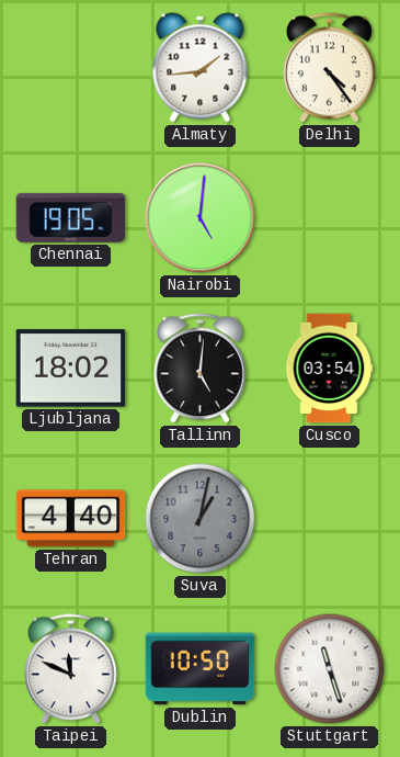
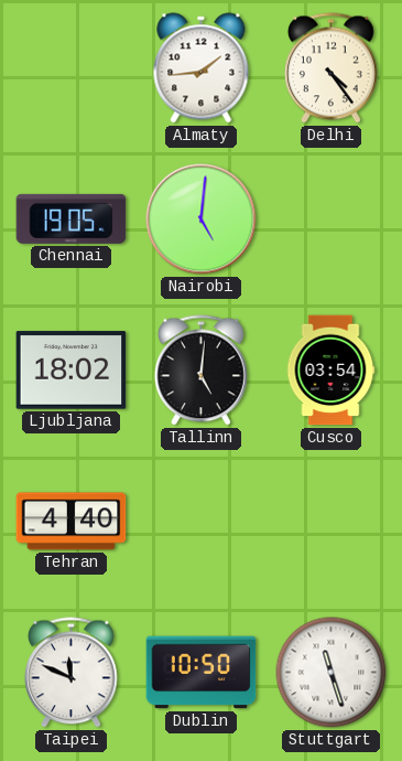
Suva: 1:02 -> none
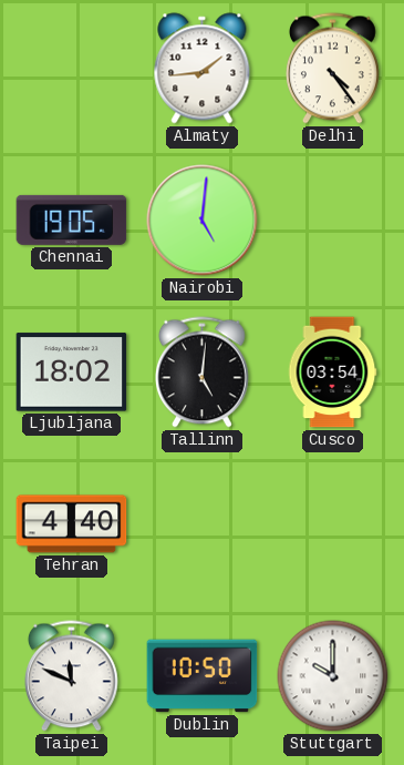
Stuttgart: 11:27 -> 10:00
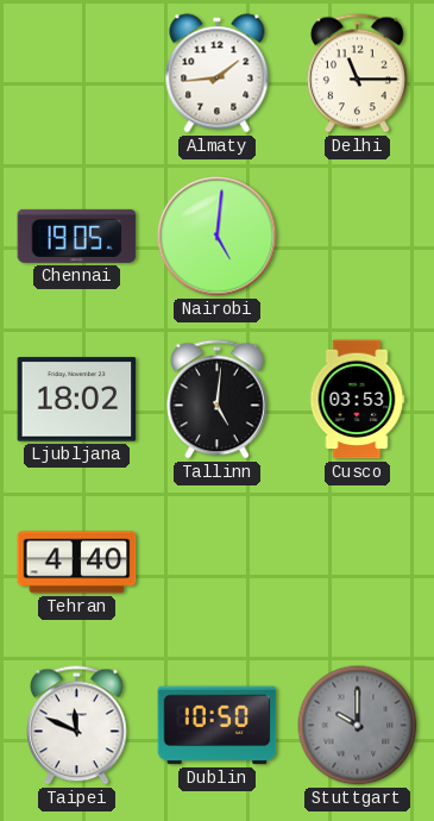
Delhi: 4:24 -> 11:15
Cusco: 03:54 -> 03:53
Stuttgart dial: white -> grey
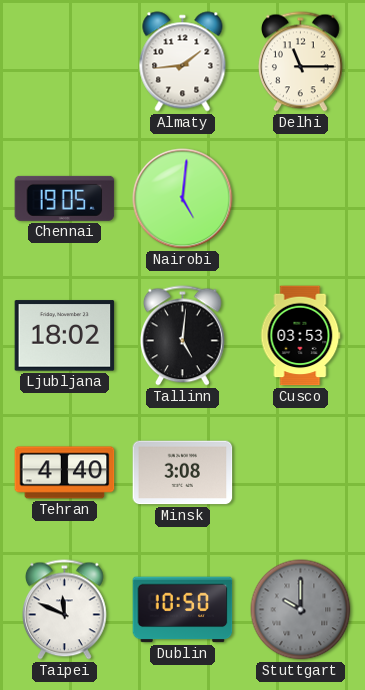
Minsk: none -> 3:08
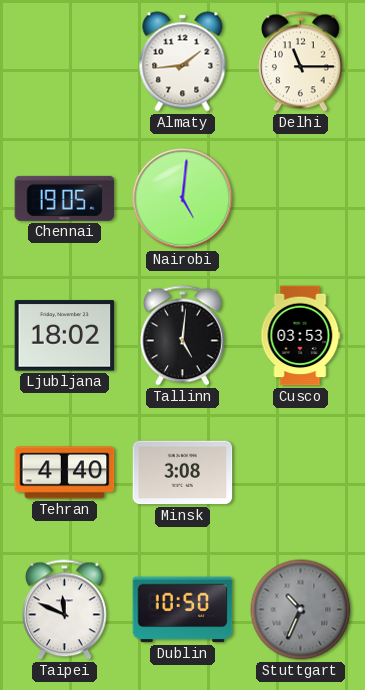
Stuttgart: 10:00 -> 10:34
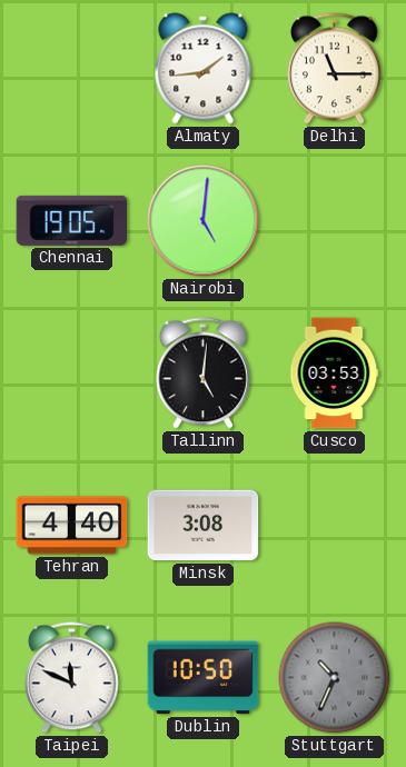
Ljubljana: 18:02 -> none
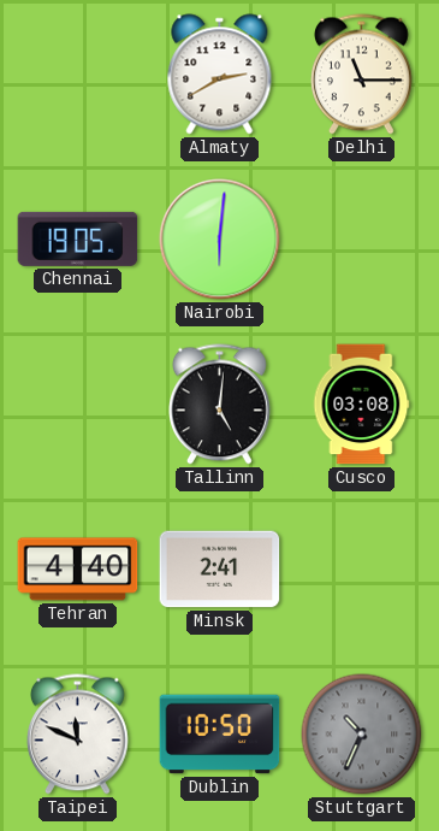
Almaty: 1:44 -> 2:40
Nairobi: 5:01 -> 6:01
Cusco: 03:53 -> 03:08
Minsk: 3:08 -> 2:41
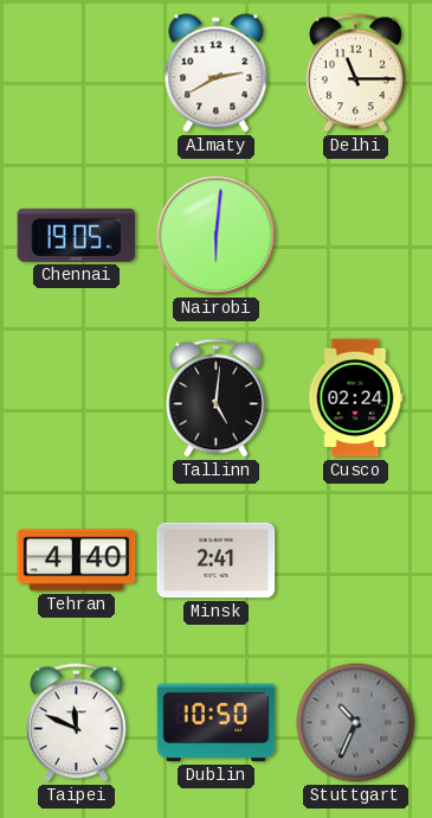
Cusco: 03:08 -> 02:24
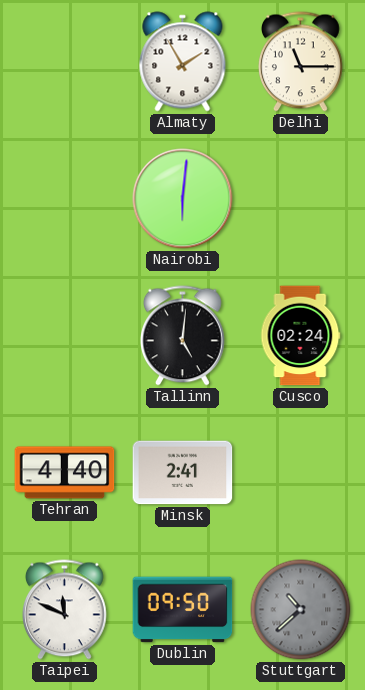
Almaty: 2:40 -> 1:55
Chennai: 19:05 -> none
Dublin: 10:50 -> 09:50
Stuttgart: 10:34 -> 10:38
